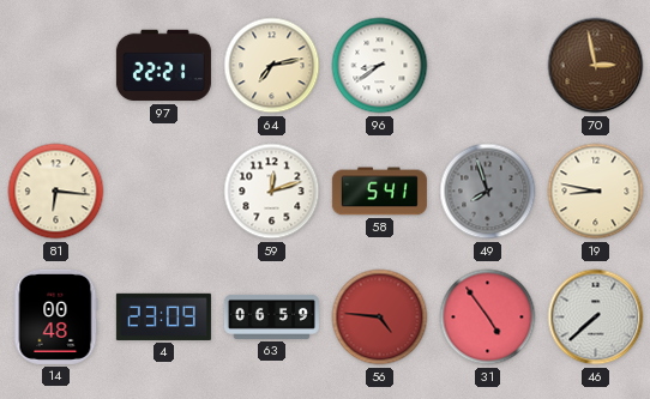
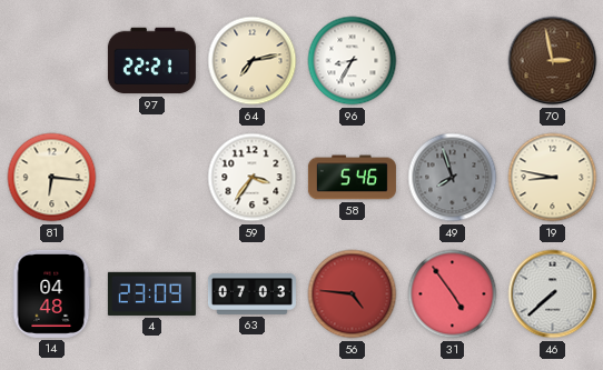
96: 8:39 -> 8:35
59: 12:12 -> 3:36
58: 5:41 -> 5:46
14: 00:48 -> 04:48
63: 06:59 -> 07:03
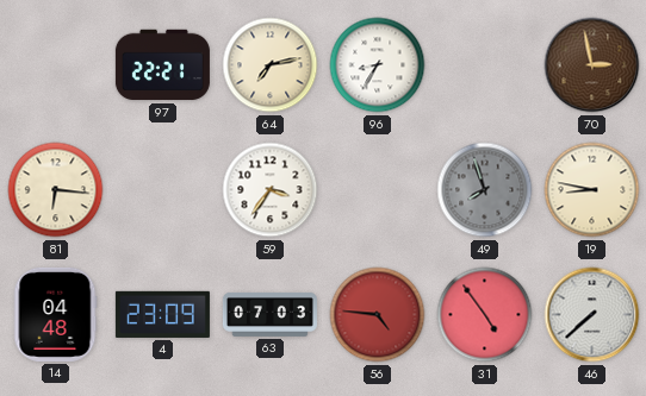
58: 5:46 -> none
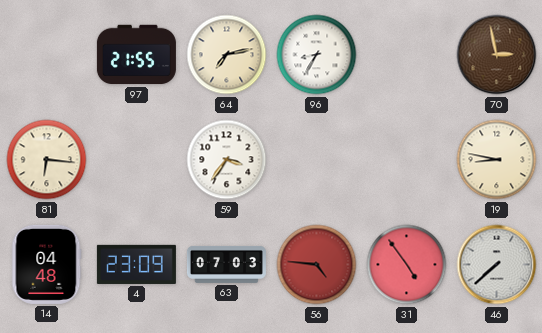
97: 22:21 -> 21:55
49: 7:57 -> none
